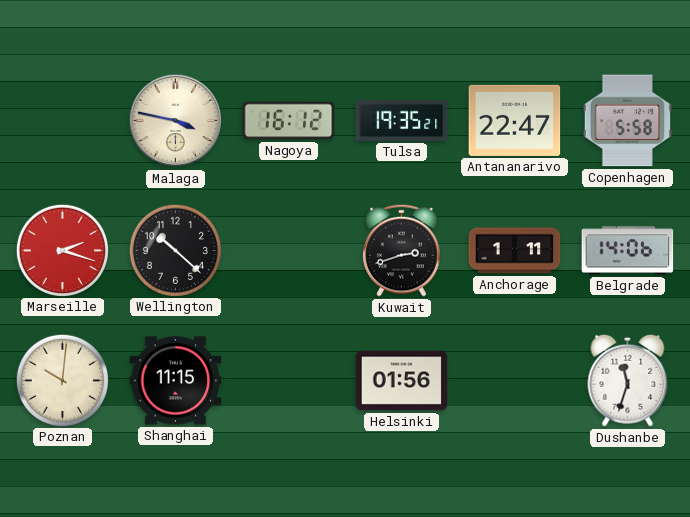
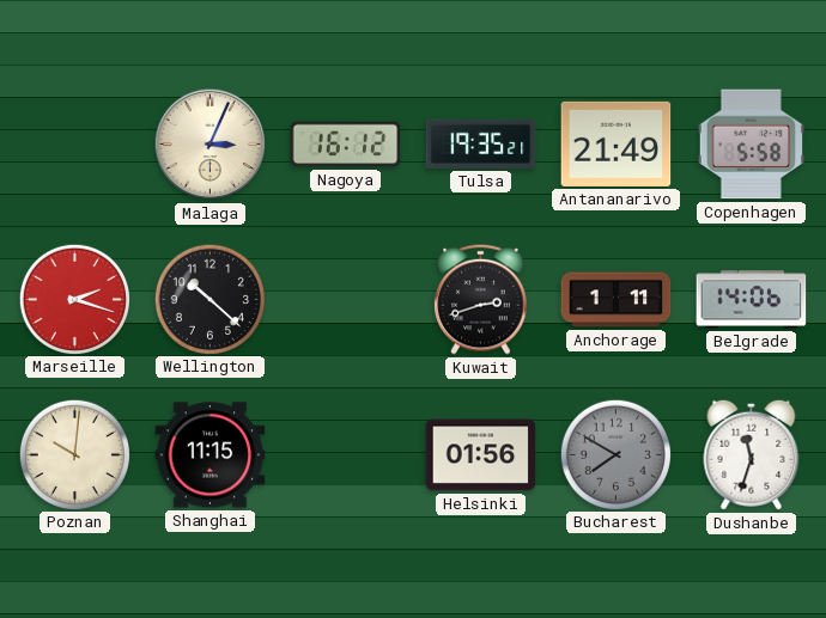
Malaga: 3:47 -> 3:04
Antananarivo: 22:47 -> 21:49
Bucharest: none -> 7:50
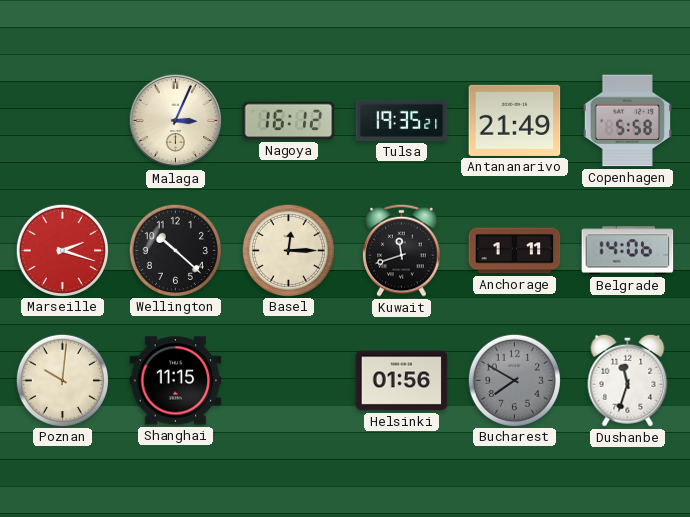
Basel: none -> 12:15
Kuwait: 2:42 -> 11:42
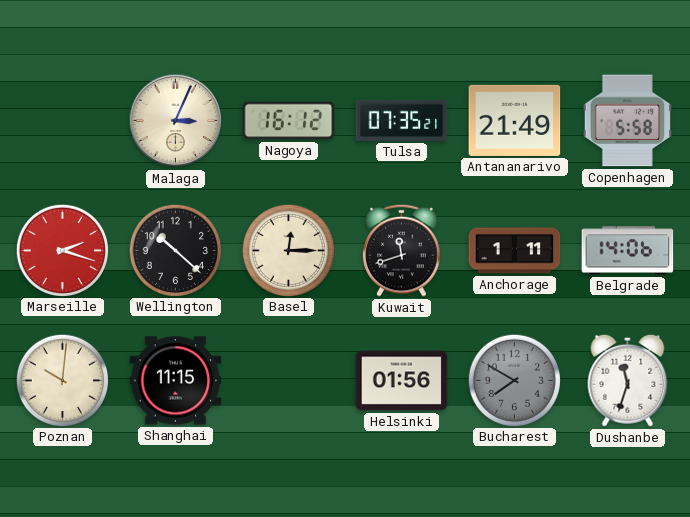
Tulsa: 19:35 -> 07:35
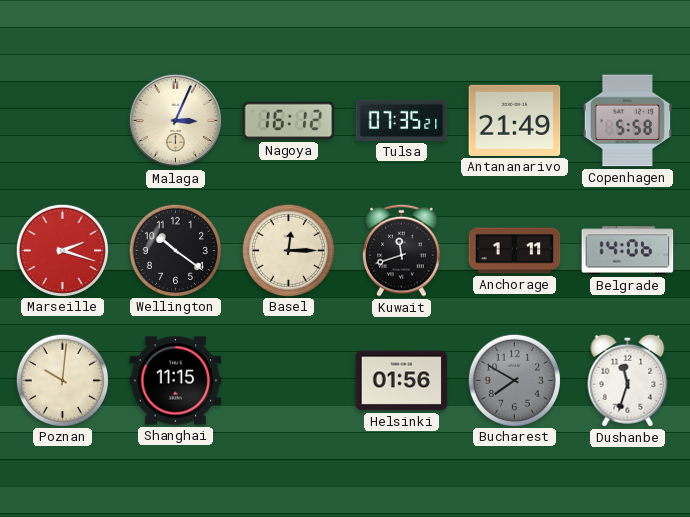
Wellington: 10:22 -> 10:21
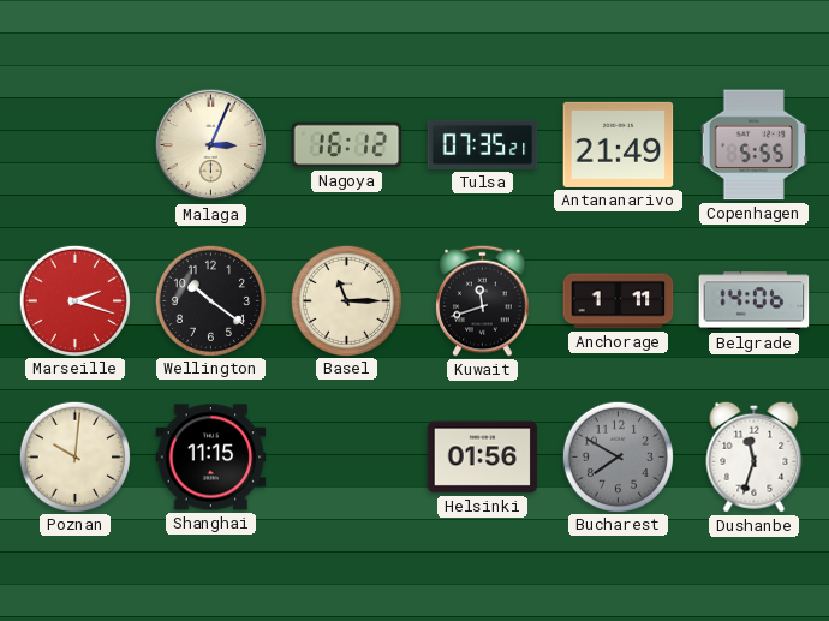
Copenhagen: 5:58 -> 5:55
Basel: 12:15 -> 11:15
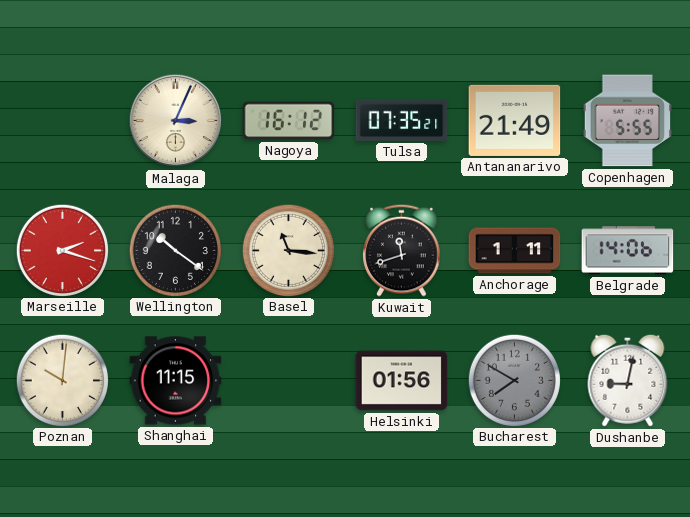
Basel: 11:15 -> 11:16
Dushanbe: 11:33 -> 9:02
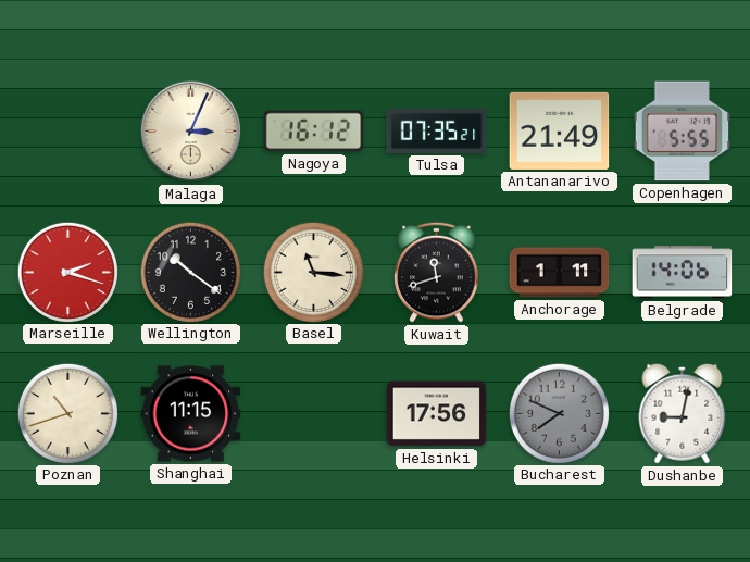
Poznan: 10:01 -> 10:42
Helsinki: 01:56 -> 17:56
Bucharest: 7:50 -> 7:49
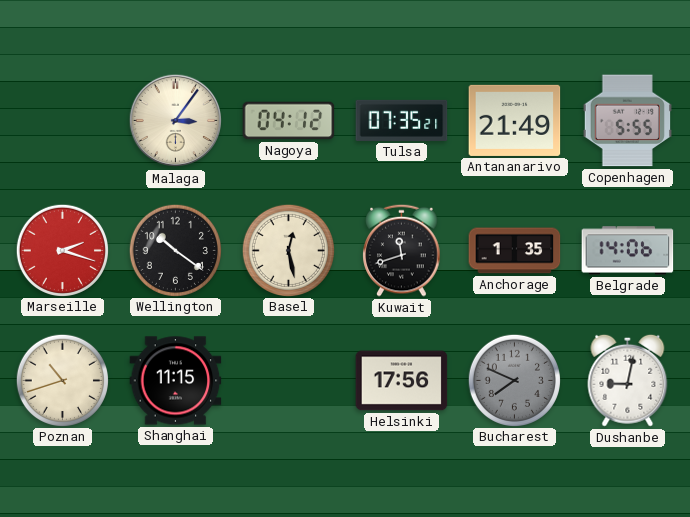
Malaga: 3:04 -> 3:06
Nagoya: 16:12 -> 04:12
Basel: 11:16 -> 12:28
Anchorage: 1:11 -> 1:35
